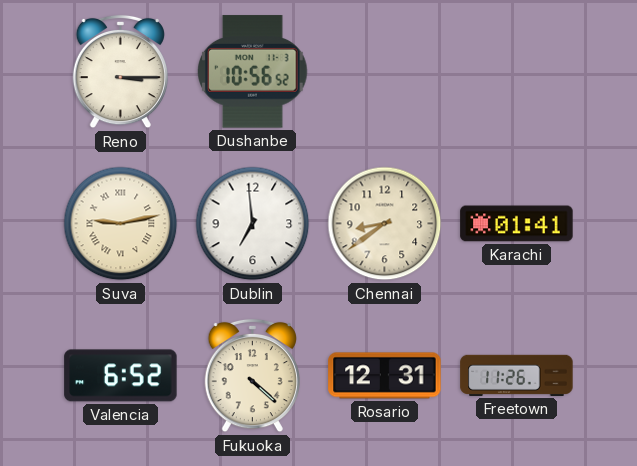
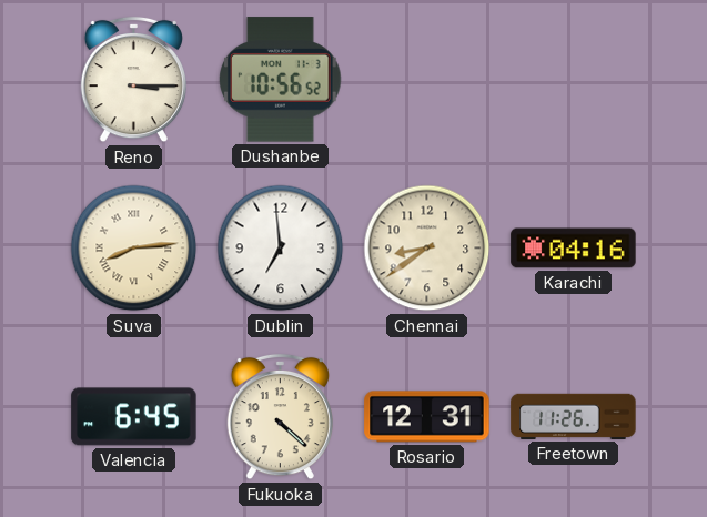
Suva: 9:13 -> 8:14
Karachi: 01:41 -> 04:16
Valencia: 6:52 -> 6:45
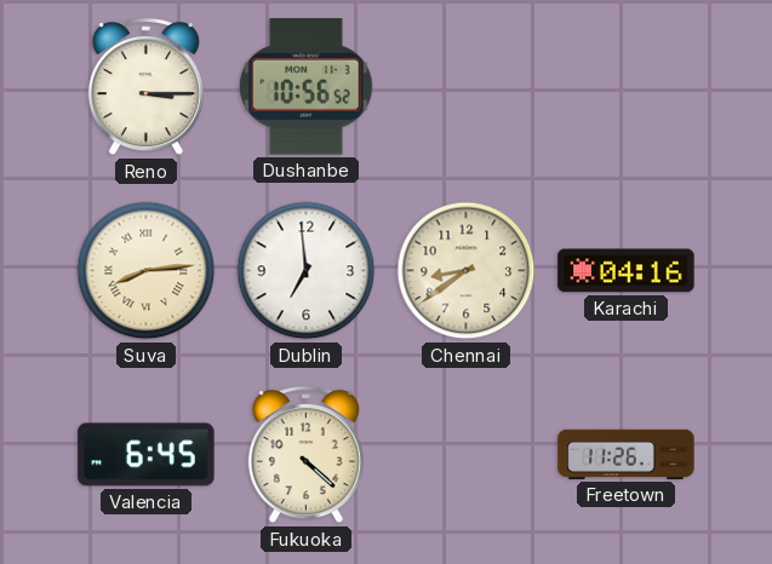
Rosario: 12:31 -> none
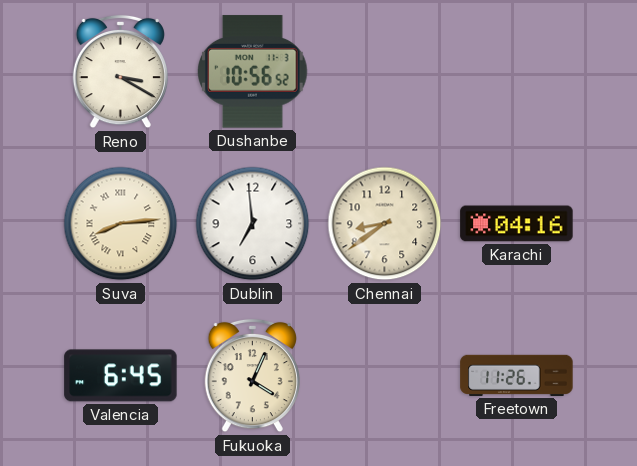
Reno: 3:15 -> 3:20
Fukuoka: 4:22 -> 4:04
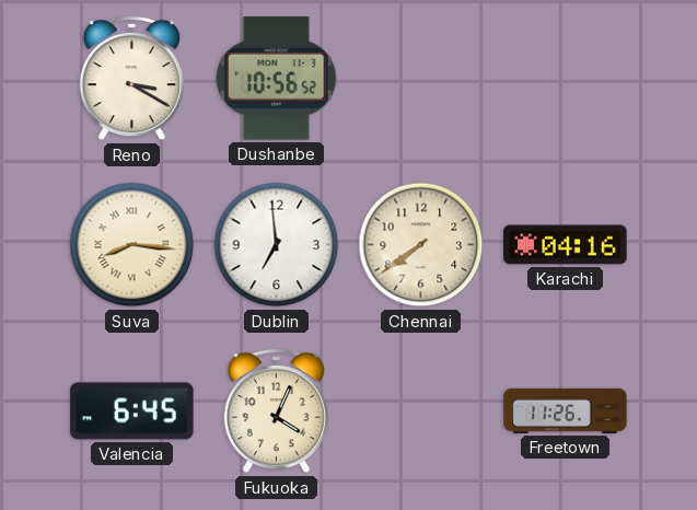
Suva: 8:14 -> 8:16
Chennai: 8:39 -> 7:39
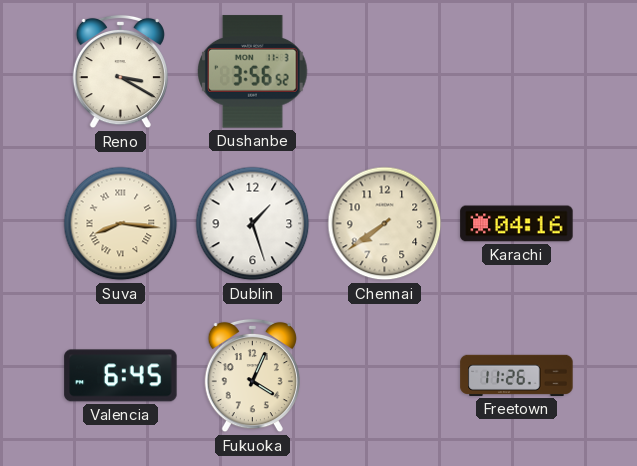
Dushanbe: 10:56 -> 3:56
Dublin: 6:59 -> 1:27
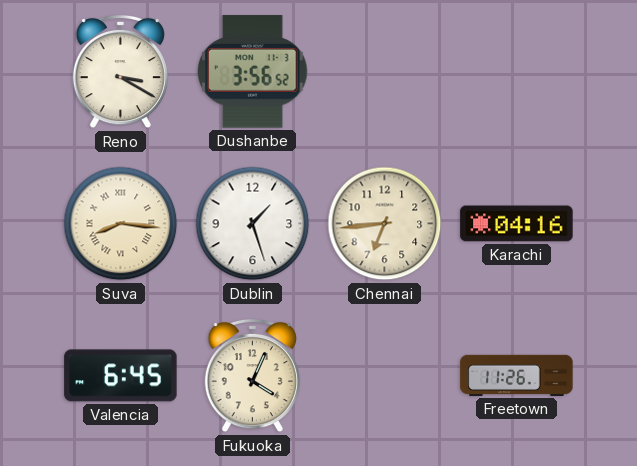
Chennai: 7:39 -> 6:44
